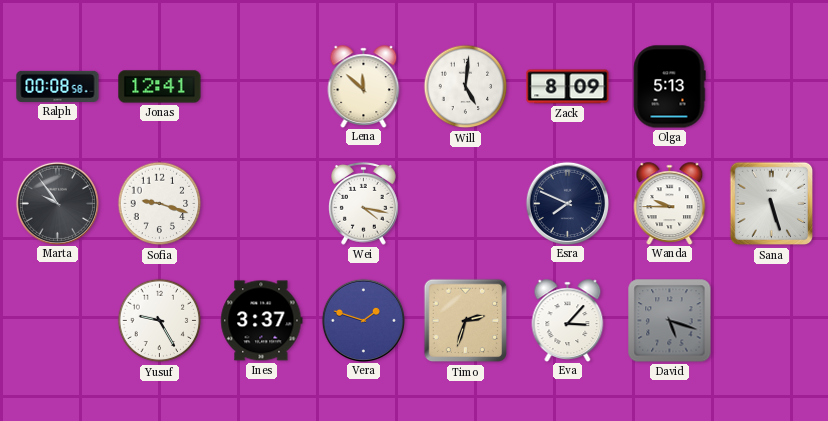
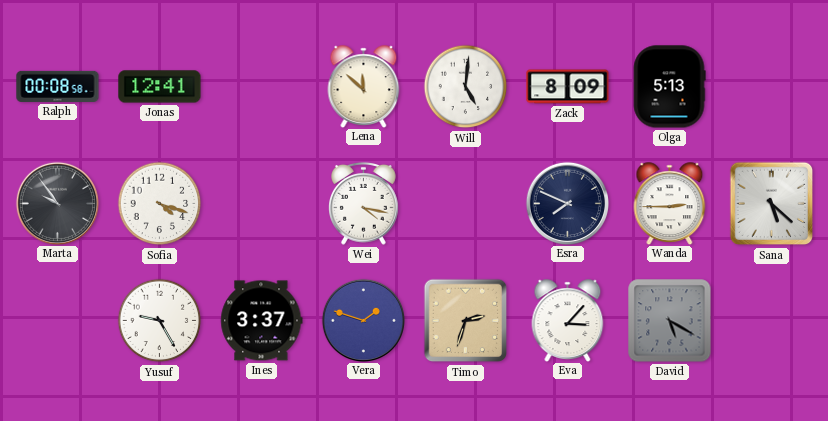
Sofia: 9:18 -> 4:18
Wanda: 9:45 -> 2:45
Sana: 5:27 -> 5:22
David: 5:18 -> 5:20
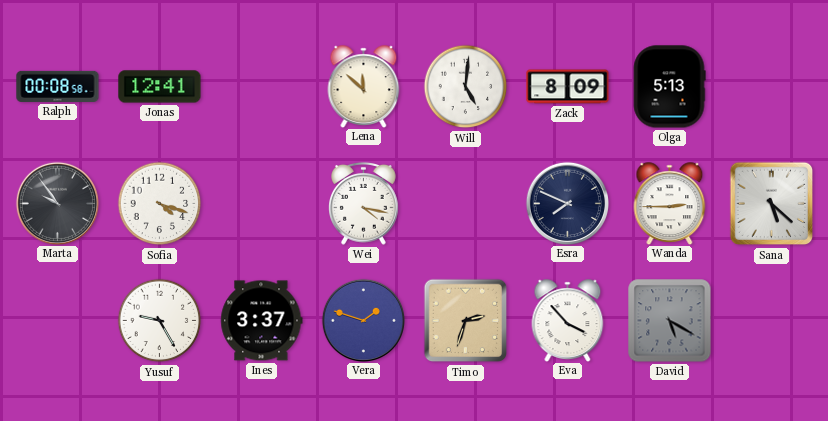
Eva: 3:07 -> 3:53
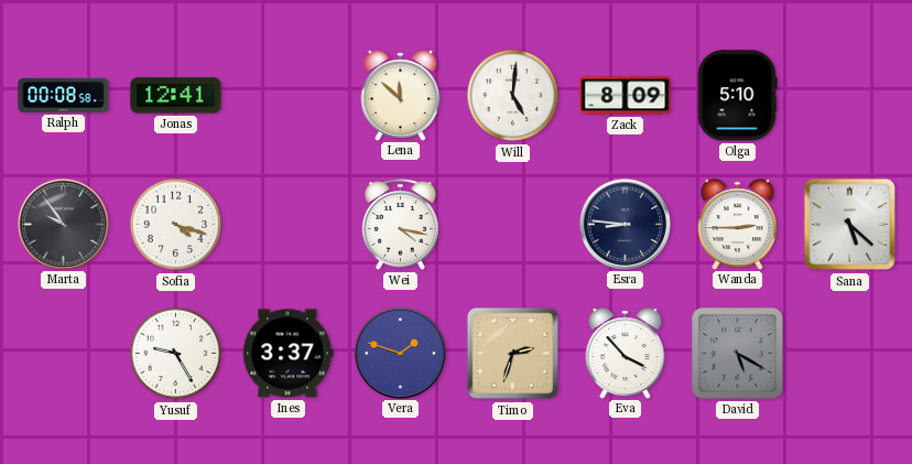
Olga: 5:13 -> 5:10
Esra: 7:49 -> 8:46
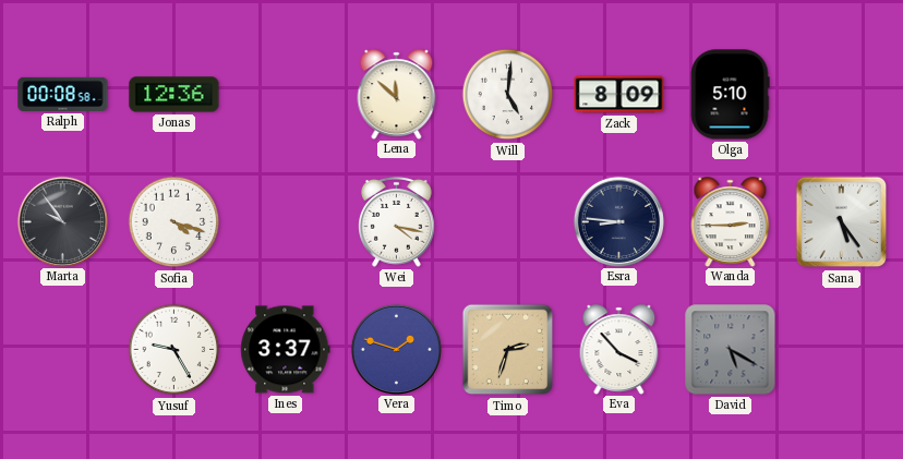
Jonas: 12:41 -> 12:36
Sana: 5:22 -> 5:24
